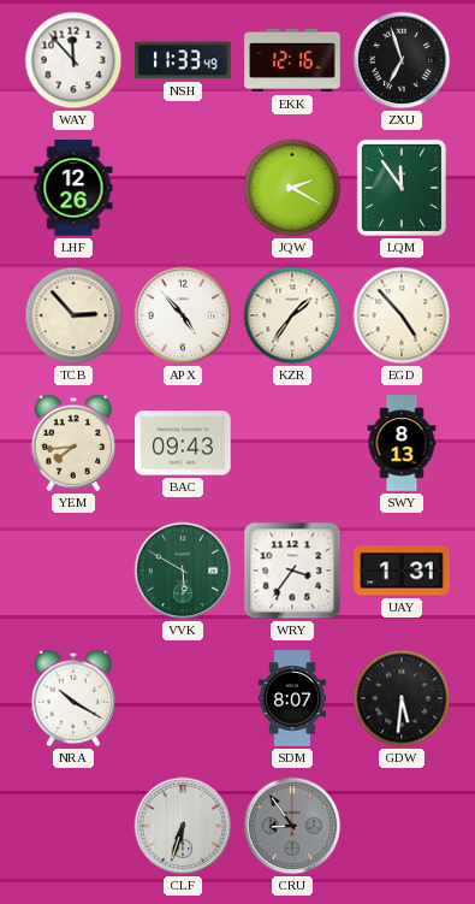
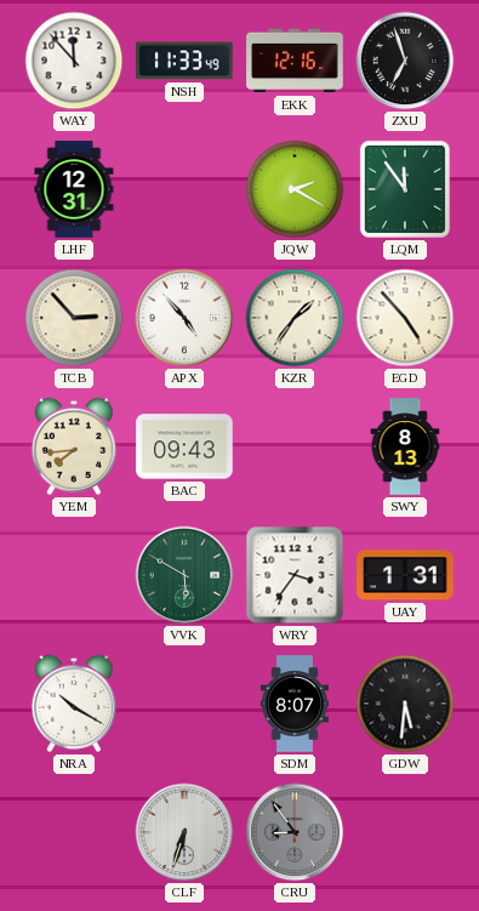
LHF: 12:26 -> 12:31
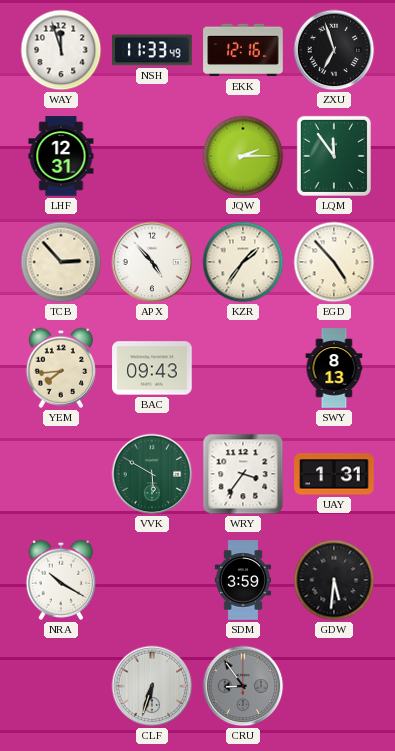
WAY: 11:53 -> 11:57
JQW: 2:20 -> 2:15
SDM: 8:07 -> 3:59
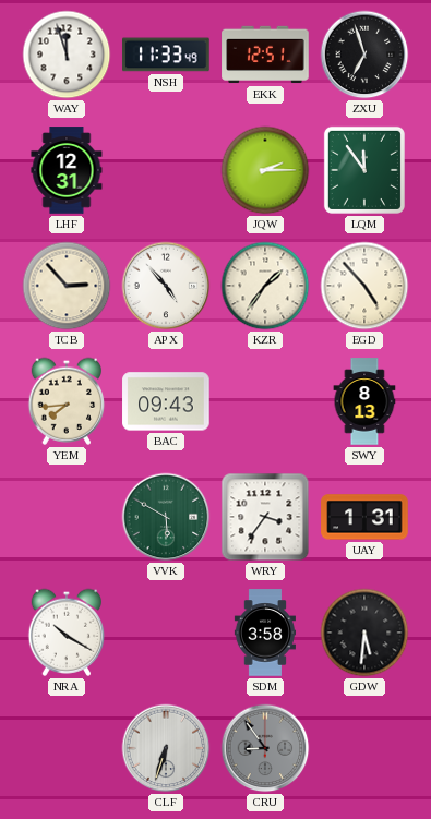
EKK: 12:16 -> 12:51
SDM: 3:59 -> 3:58
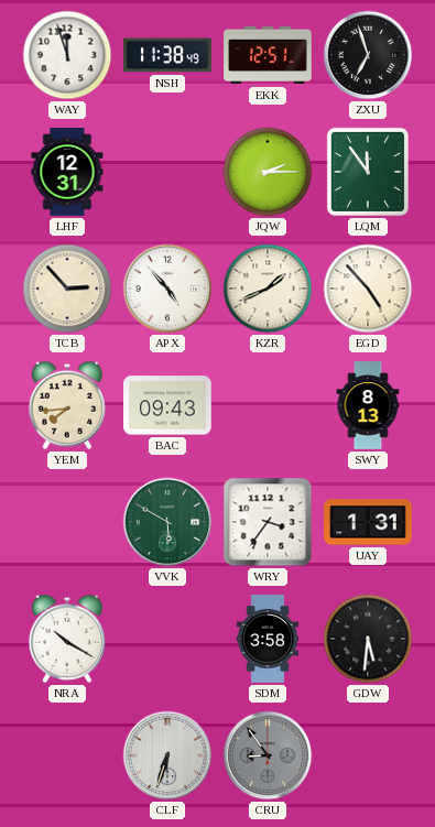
NSH: 11:33 -> 11:38
KZR: 1:36 -> 1:41
